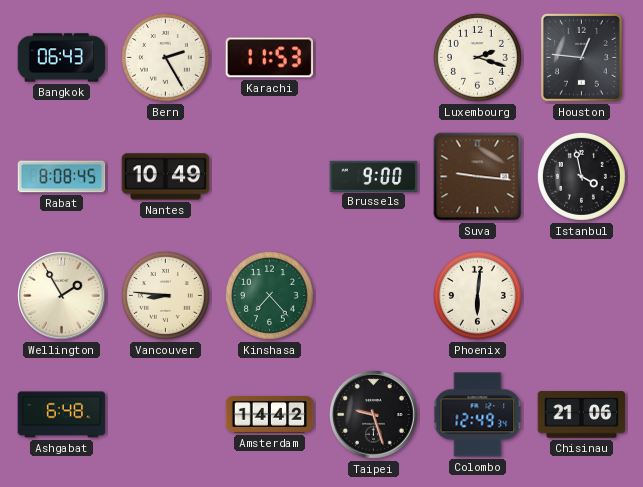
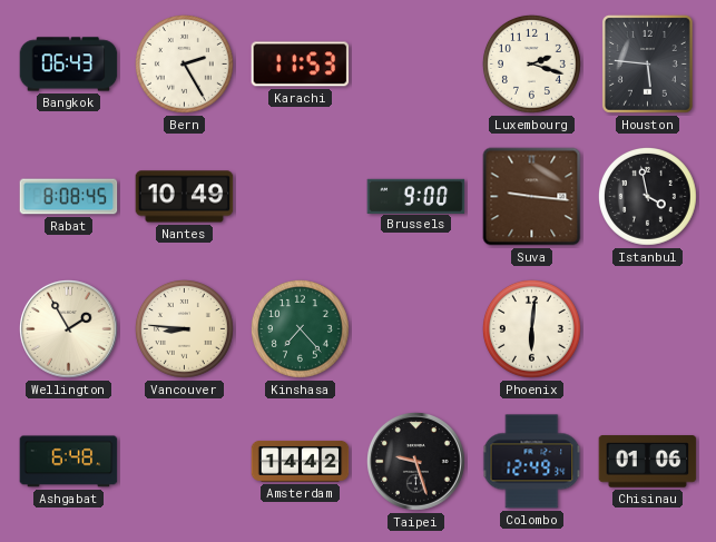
Houston: 12:46 -> 5:46
Chisinau: 21:06 -> 01:06
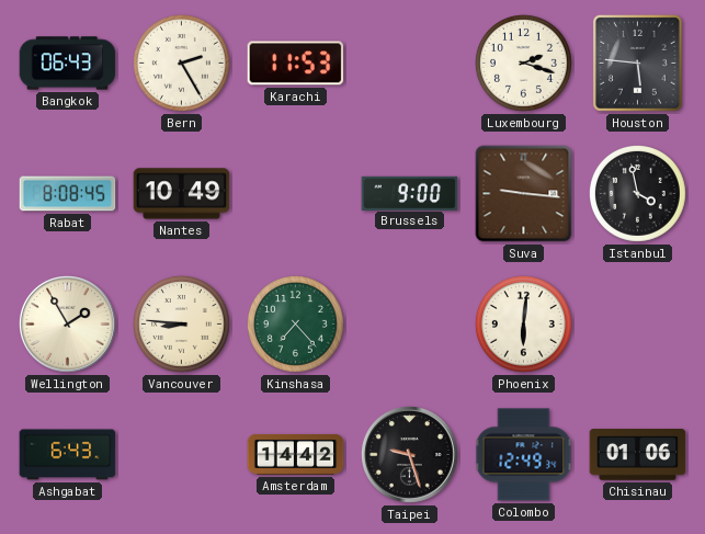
Ashgabat: 6:48 -> 6:43
